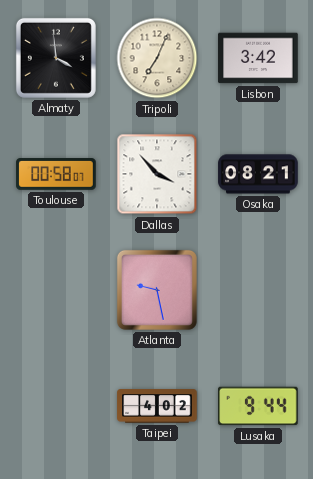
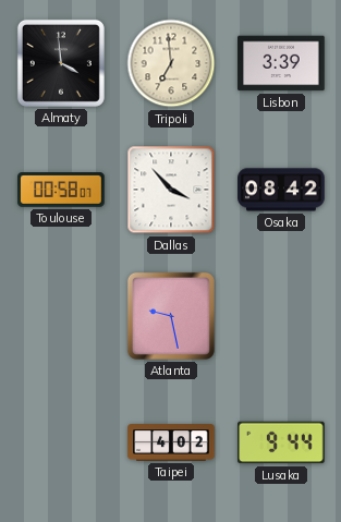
Tripoli: 7:04 -> 6:59
Lisbon: 3:42 -> 3:39
Osaka: 08:21 -> 08:42
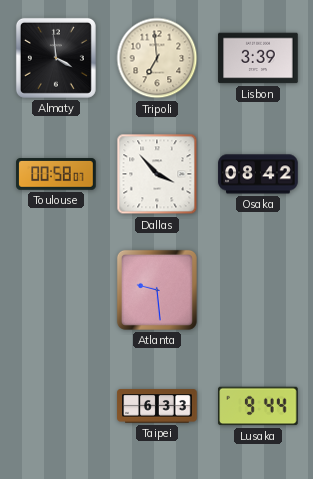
Atlanta: 9:28 -> 9:29
Taipei: 4:02 -> 6:33
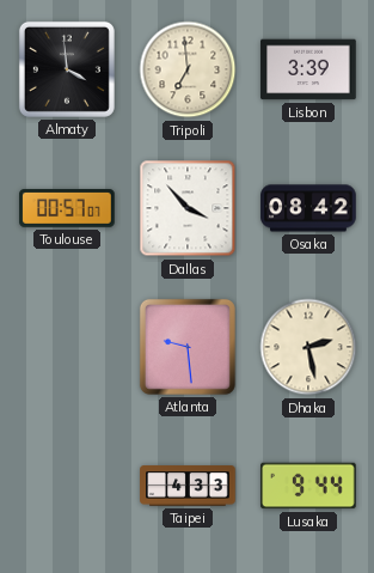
Toulouse: 00:58 -> 00:57
Dhaka: none -> 2:28
Taipei: 6:33 -> 4:33
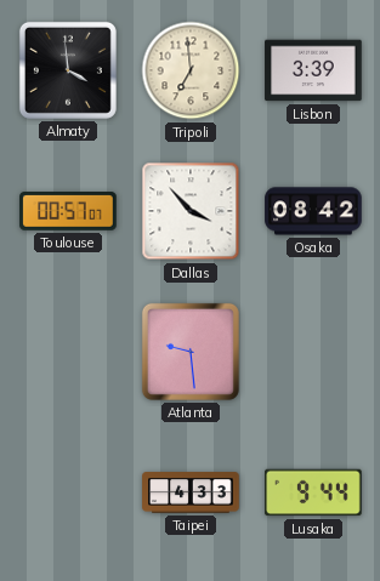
Dhaka: 2:28 -> none
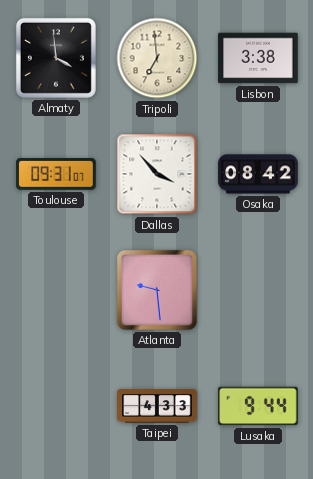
Lisbon: 3:39 -> 3:38
Toulouse: 00:57 -> 09:31
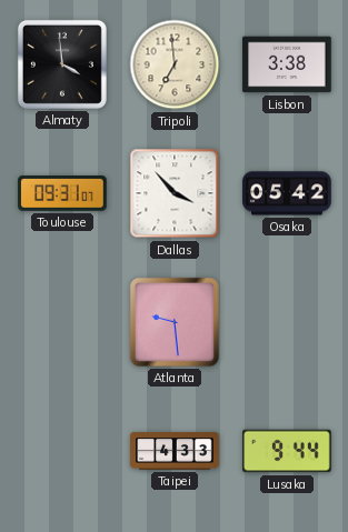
Osaka: 08:42 -> 05:42
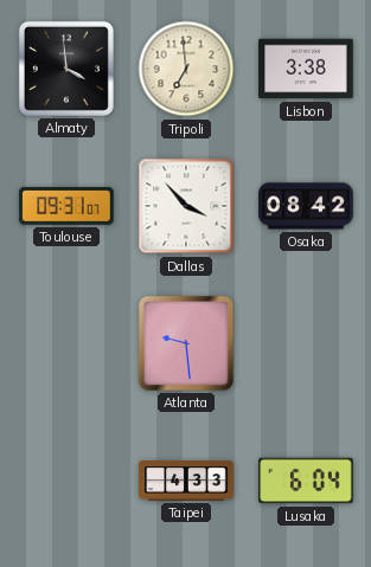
Osaka: 05:42 -> 08:42
Lusaka: 9:44 -> 6:04
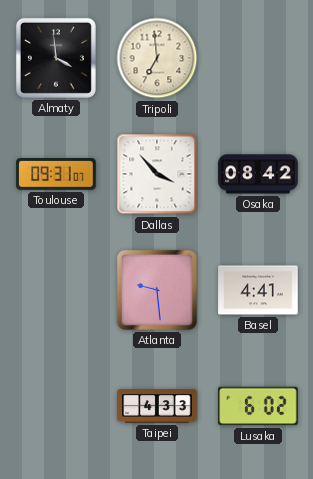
Lisbon: 3:38 -> none
Basel: none -> 4:41
Lusaka: 6:04 -> 6:02
